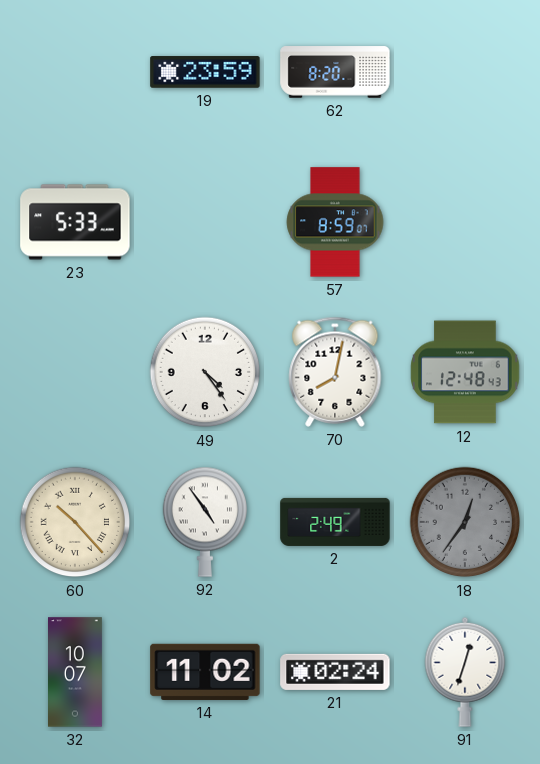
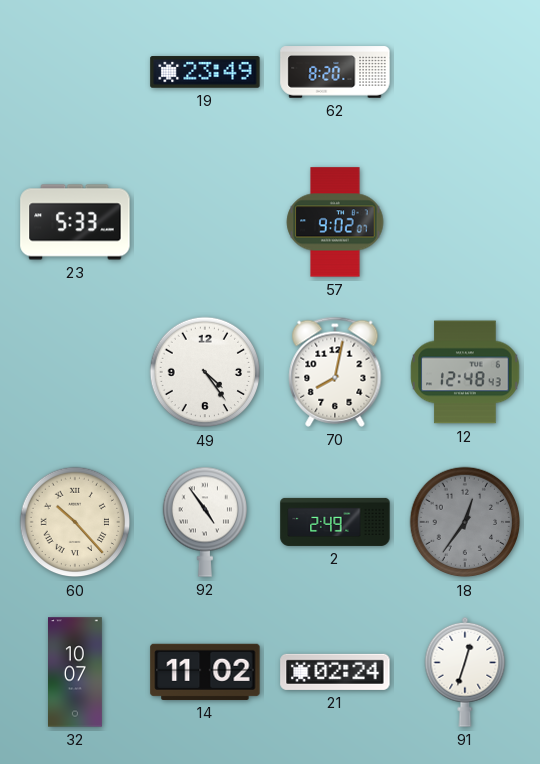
19: 23:59 -> 23:49
57: 8:59 -> 9:02
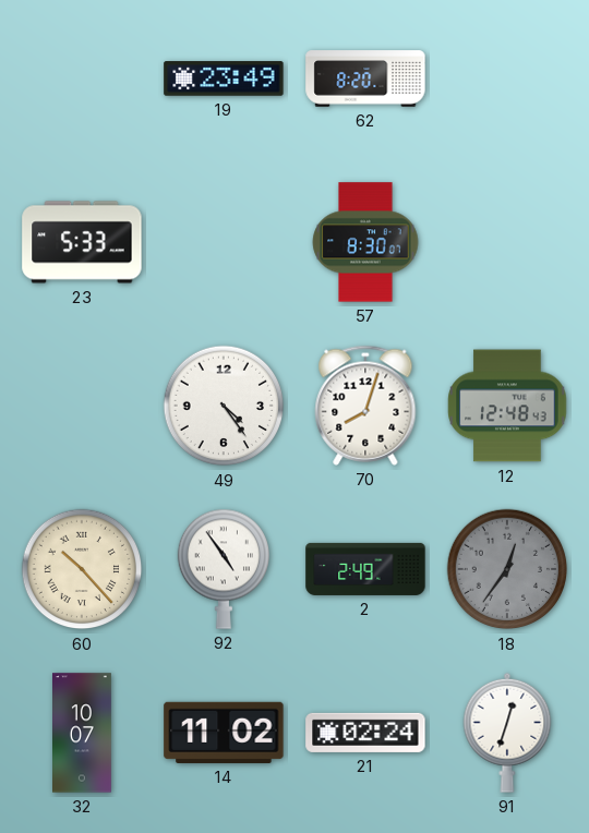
57: 9:02 -> 8:30
70: 8:02 -> 8:03
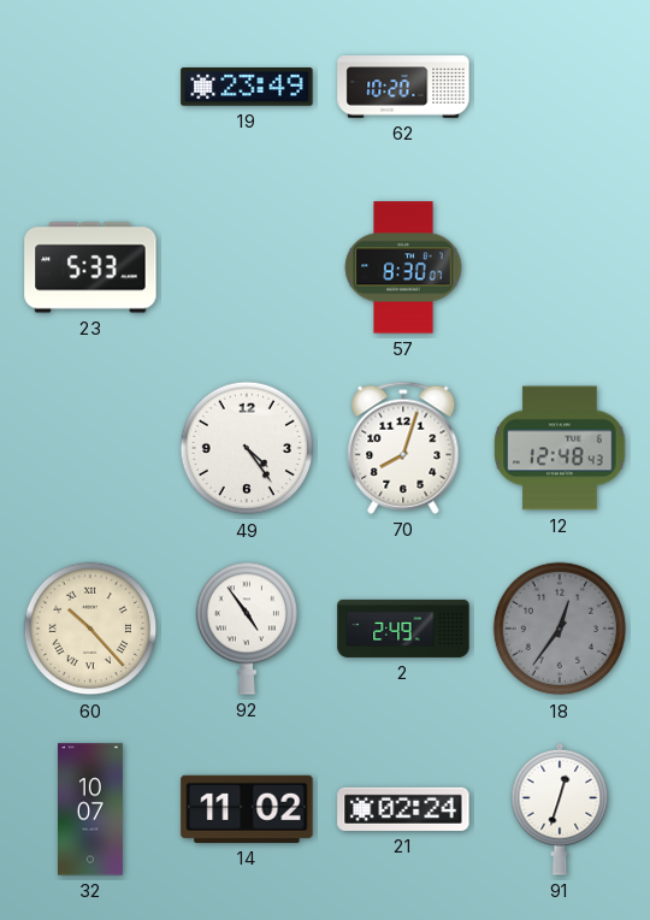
62: 8:20 -> 10:20
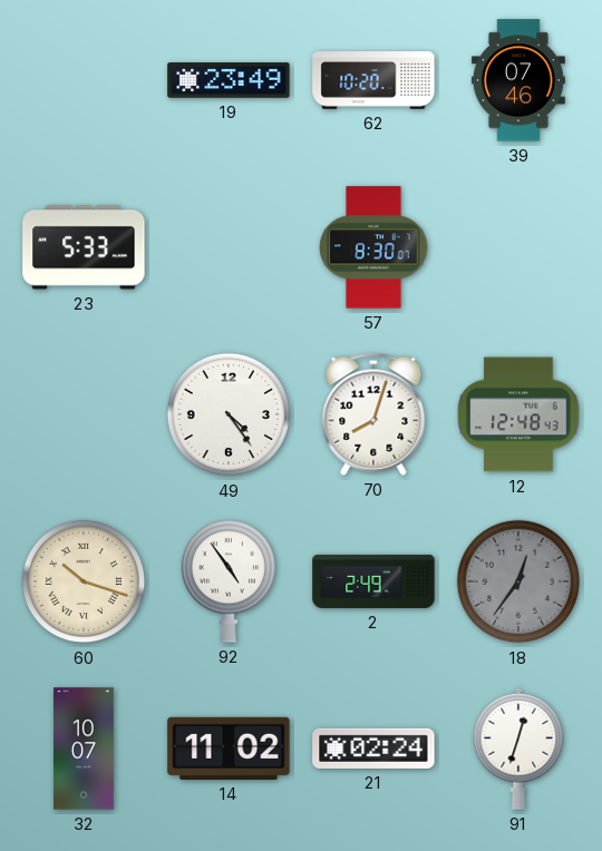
39: none -> 07:46
60: 10:23 -> 10:18
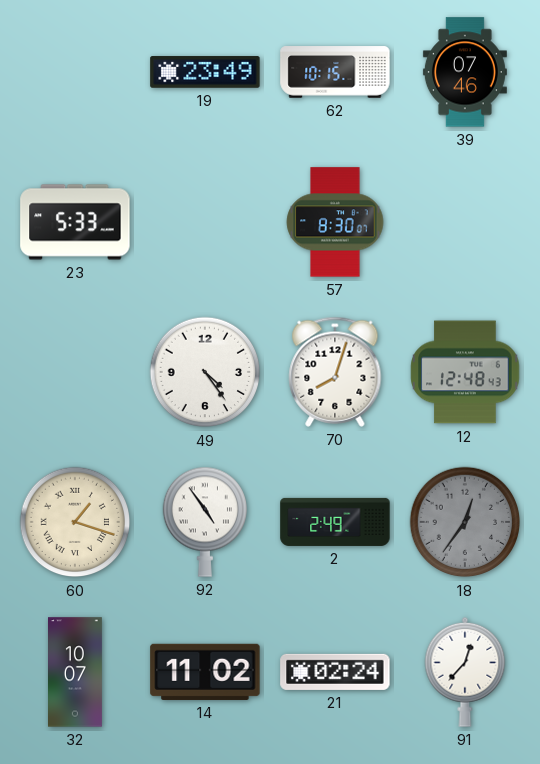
62: 10:20 -> 10:15
60: 10:18 -> 1:18
91: 12:33 -> 12:37
